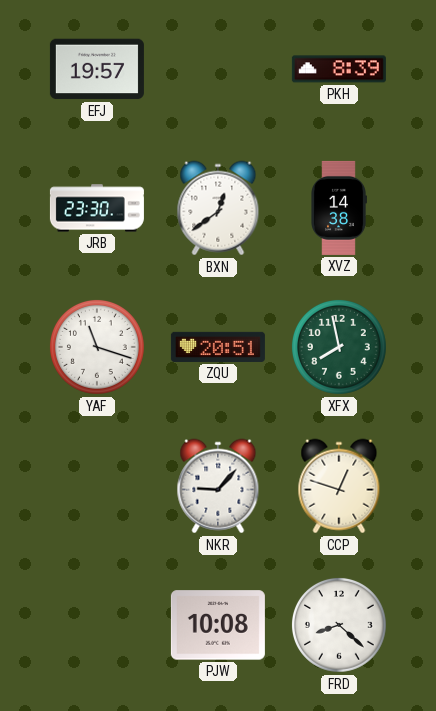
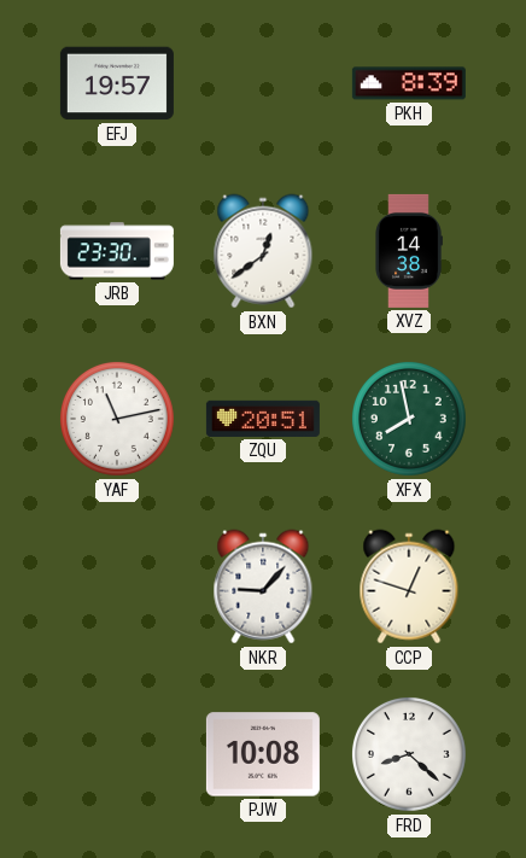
YAF: 11:18 -> 11:13
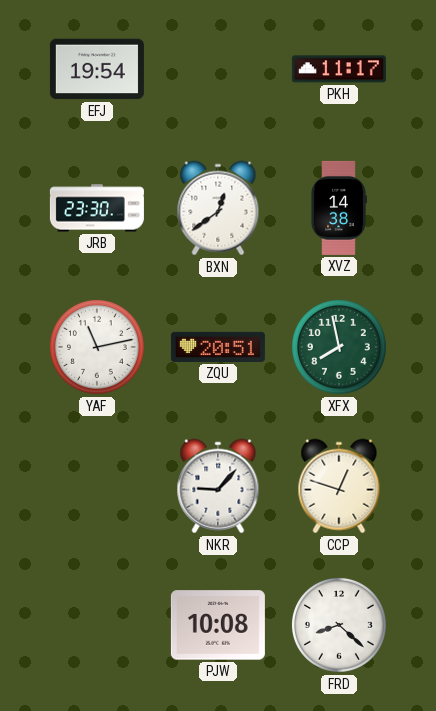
EFJ: 19:57 -> 19:54
PKH: 8:39 -> 11:17
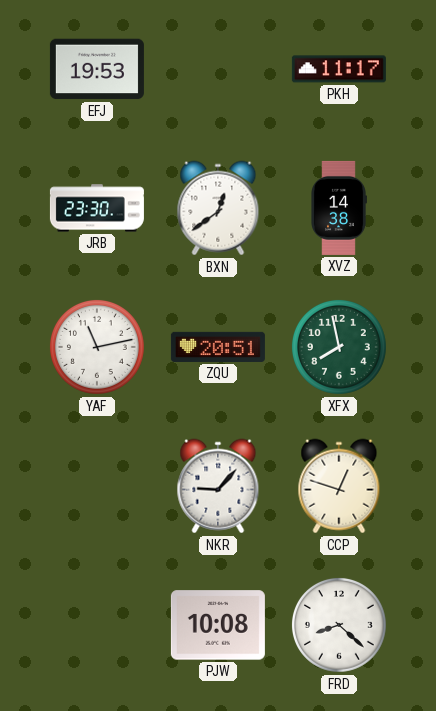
EFJ: 19:54 -> 19:53
